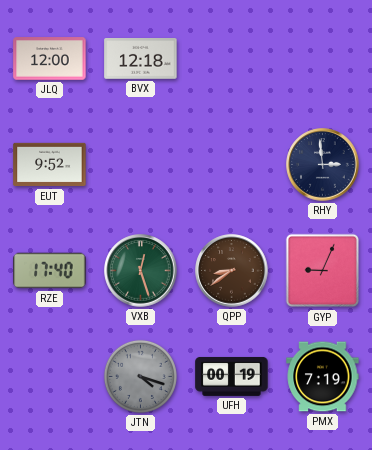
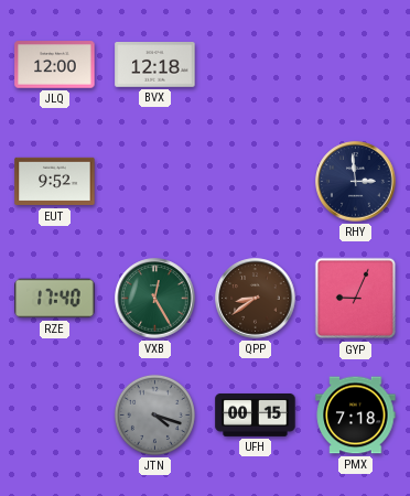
VXB: 12:27 -> 12:25
UFH: 00:19 -> 00:15
PMX: 7:19 -> 7:18
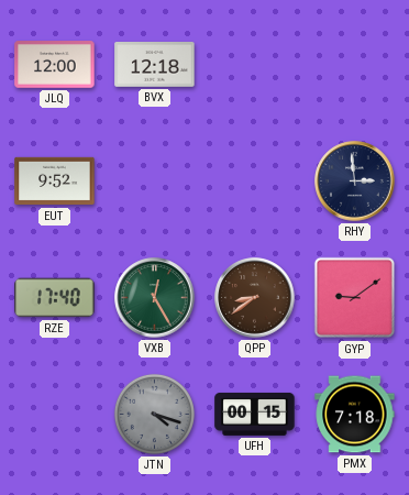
GYP: 9:04 -> 9:09
